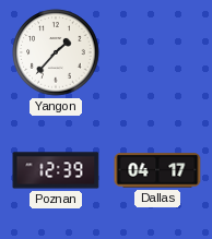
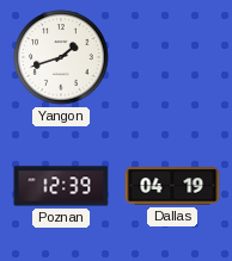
Yangon: 1:37 -> 1:42
Dallas: 04:17 -> 04:19
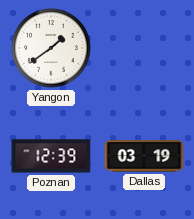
Yangon: 1:42 -> 1:39
Dallas: 04:19 -> 03:19
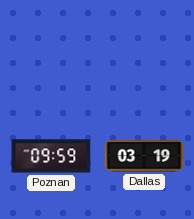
Yangon: 1:39 -> none
Poznan: 12:39 -> 09:59
